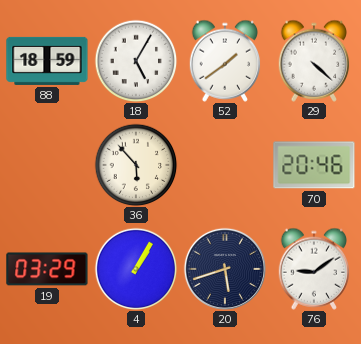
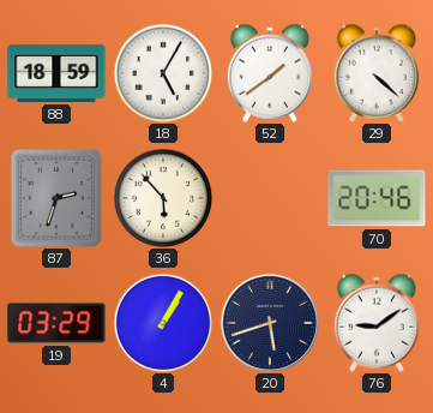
87: none -> 2:33
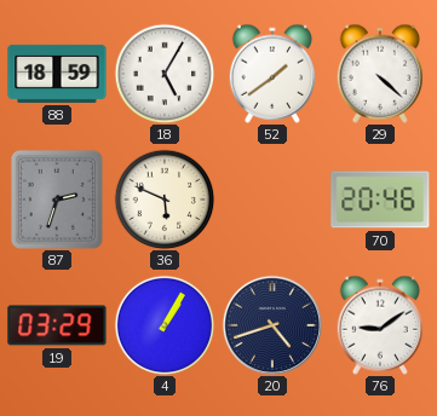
36: 5:53 -> 5:49
20: 5:42 -> 4:42
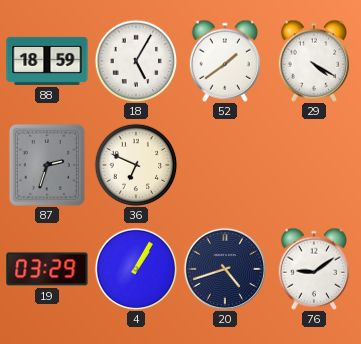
29: 4:22 -> 4:20
36: 5:49 -> 6:49
70: 20:46 -> none
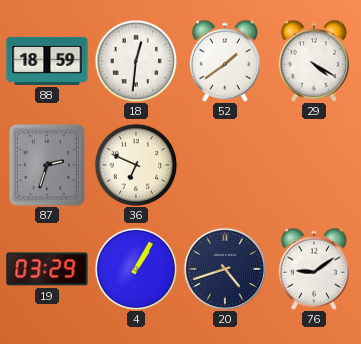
18: 5:05 -> 12:31
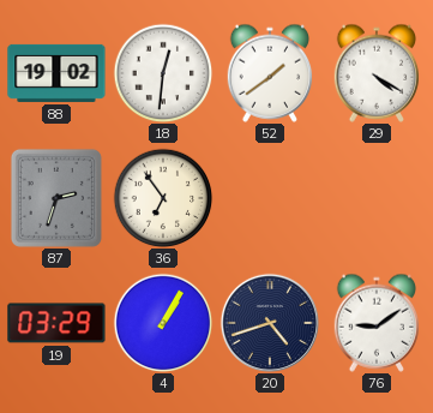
88: 18:59 -> 19:02
36: 6:49 -> 6:54
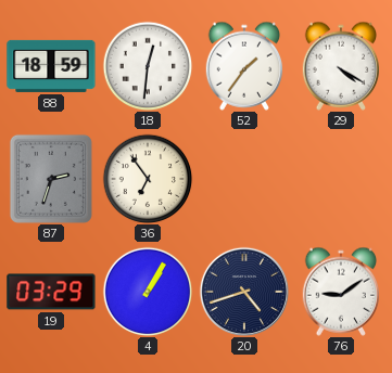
88: 19:02 -> 18:59
52: 1:39 -> 1:36
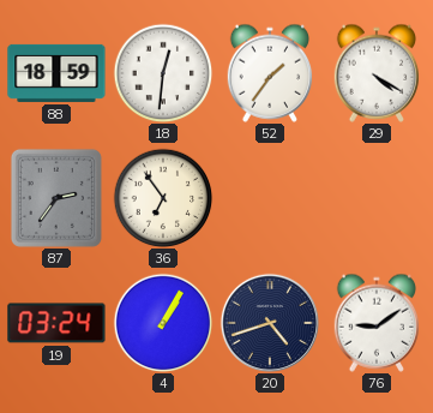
87: 2:33 -> 2:36
19: 03:29 -> 03:24
